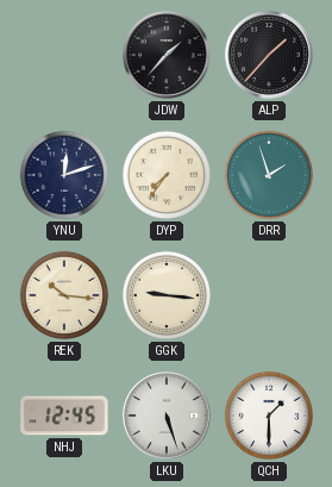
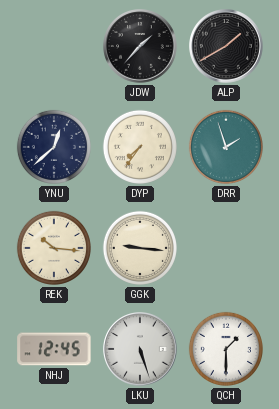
ALP: 1:37 -> 1:40
YNU: 12:12 -> 12:38
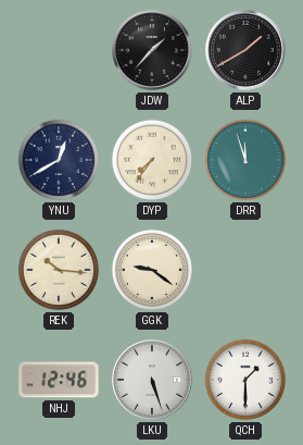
YNU: 12:38 -> 12:40
DRR: 1:57 -> 11:57
GGK: 9:16 -> 9:21
NHJ: 12:45 -> 12:46
